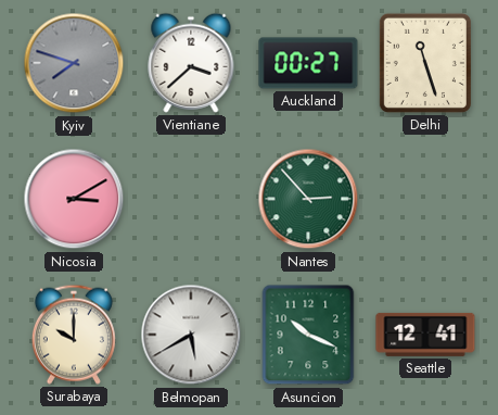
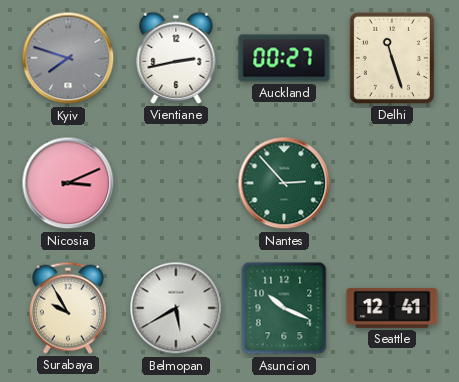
Vientiane: 3:38 -> 2:43
Nicosia: 3:10 -> 3:11
Surabaya: 10:00 -> 9:55
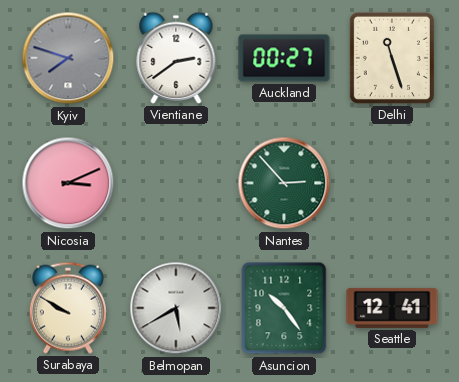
Vientiane: 2:43 -> 2:39
Surabaya: 9:55 -> 9:50
Asuncion: 10:19 -> 10:24
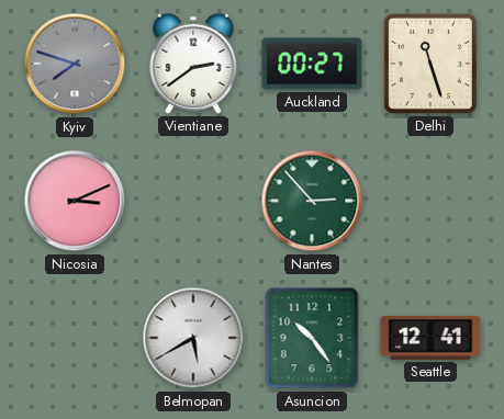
Surabaya: 9:50 -> none
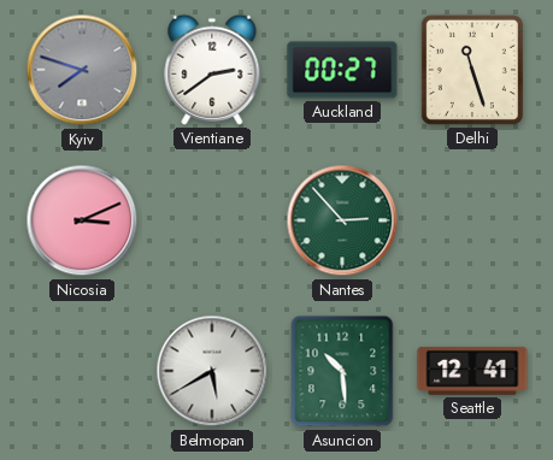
Asuncion: 10:24 -> 10:29
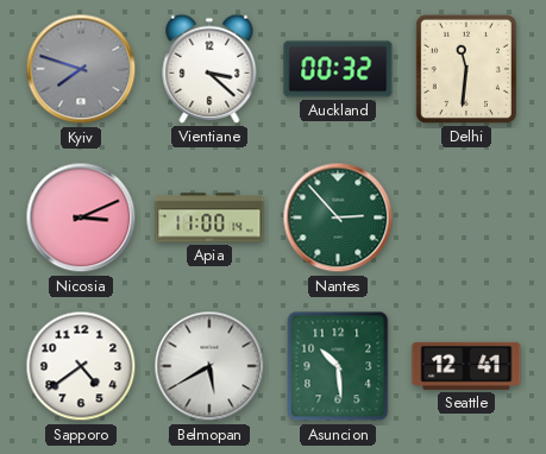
Vientiane: 2:39 -> 3:22
Auckland: 00:27 -> 00:32
Delhi: 11:27 -> 11:31
Apia: none -> 11:00
Sapporo: none -> 4:39
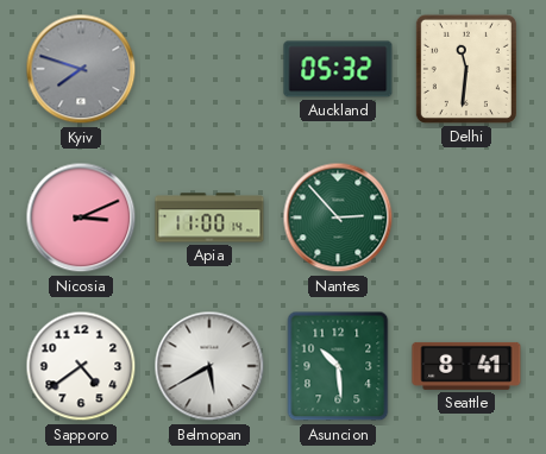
Vientiane: 3:22 -> none
Auckland: 00:32 -> 05:32
Seattle: 12:41 -> 8:41
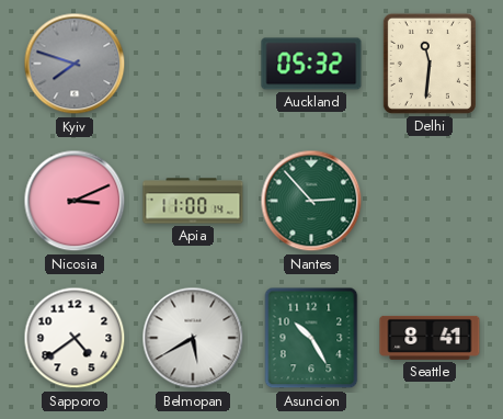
Asuncion: 10:29 -> 10:25
